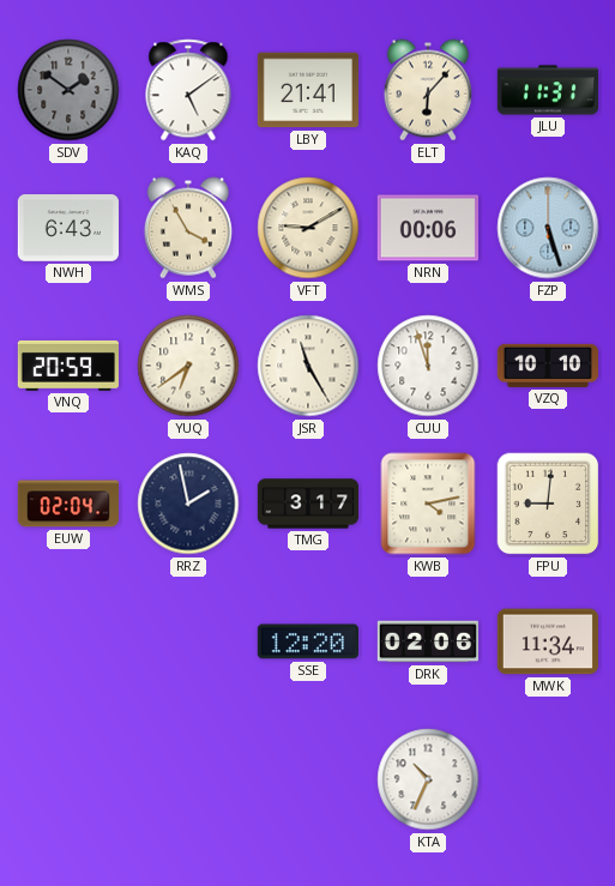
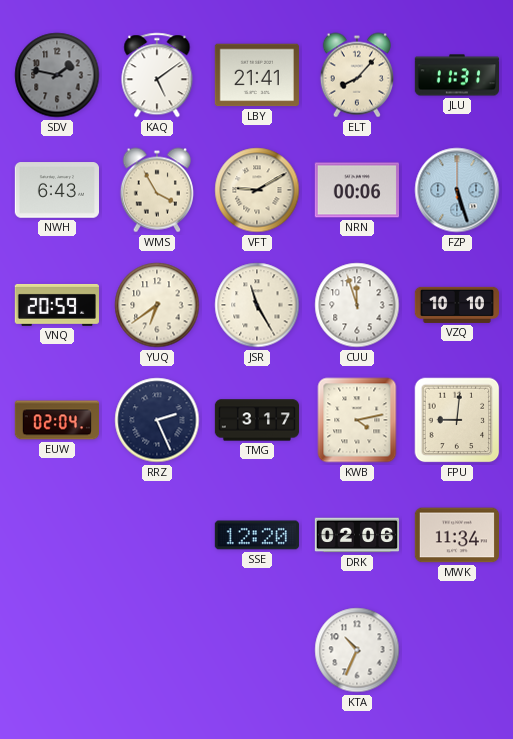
SDV: 1:51 -> 1:47
ELT: 6:07 -> 8:07
RRZ: 1:58 -> 2:26
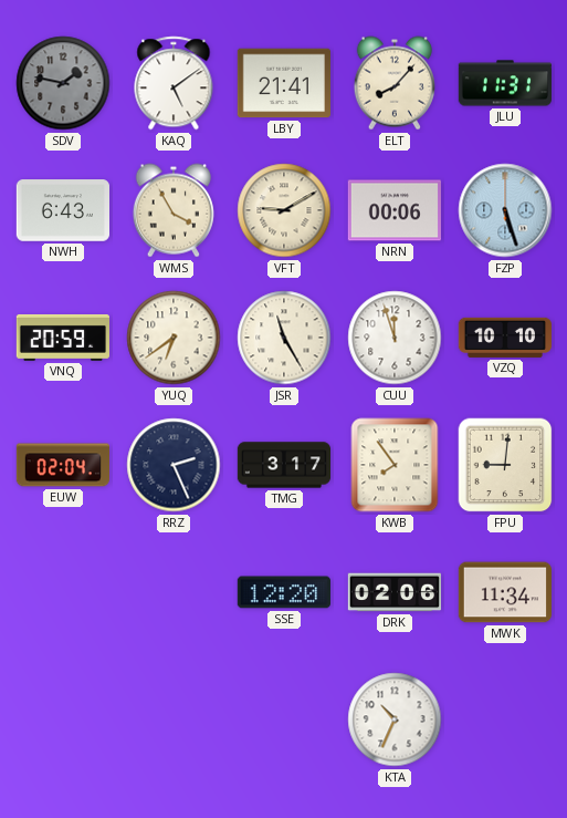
KWB: 4:13 -> 7:54
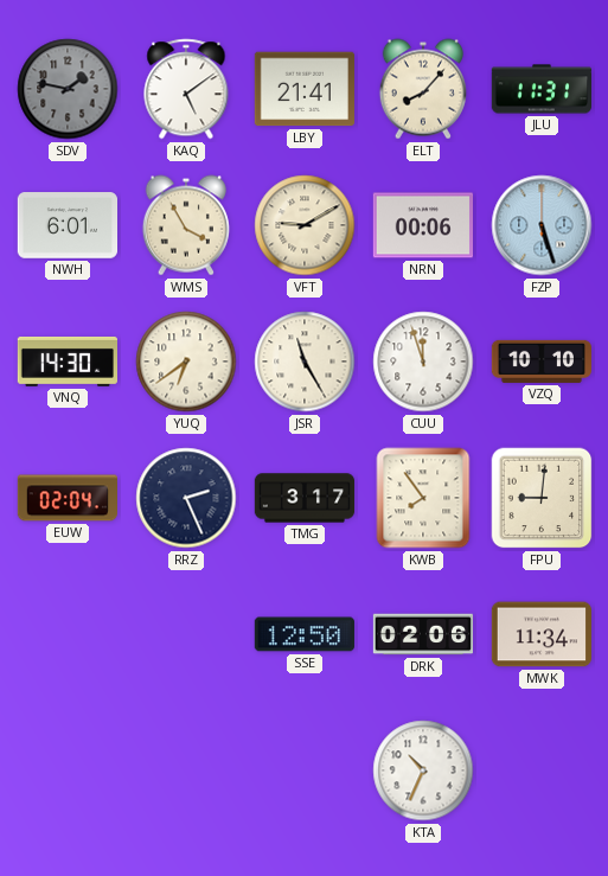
NWH: 6:43 -> 6:01
VNQ: 20:59 -> 14:30
SSE: 12:20 -> 12:50
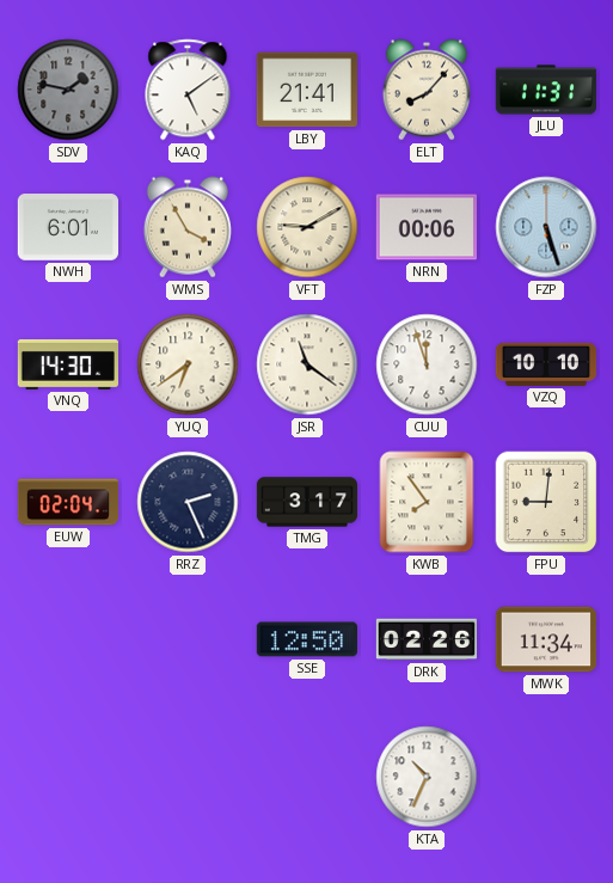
JSR: 11:25 -> 11:21
DRK: 02:06 -> 02:26
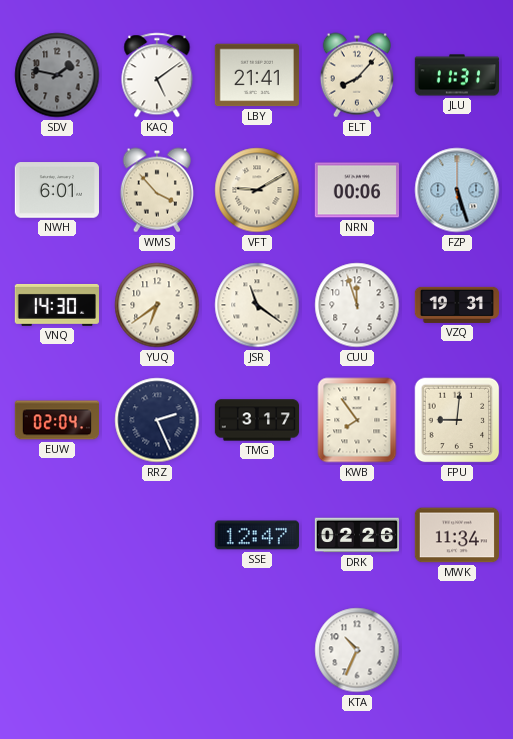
WMS: 3:55 -> 3:53
VZQ: 10:10 -> 19:31
SSE: 12:50 -> 12:47
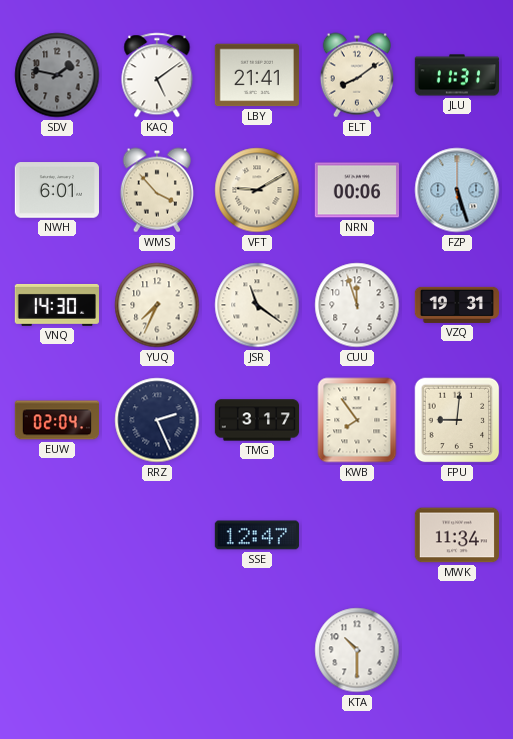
ELT: 8:07 -> 8:09
YUQ: 6:39 -> 7:34
DRK: 02:26 -> none
KTA: 10:34 -> 10:30
